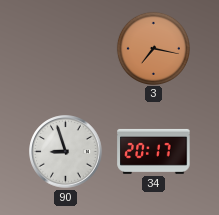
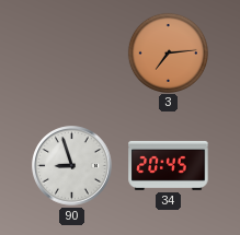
3: 7:17 -> 7:14
34: 20:17 -> 20:45
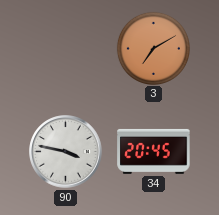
3: 7:14 -> 7:10
90: 8:57 -> 3:47
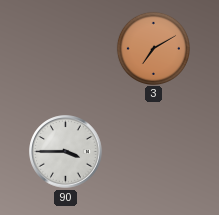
90: 3:47 -> 3:45
34: 20:45 -> none
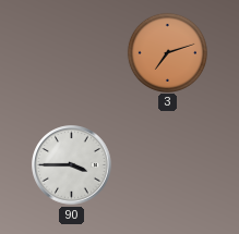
3: 7:10 -> 7:12
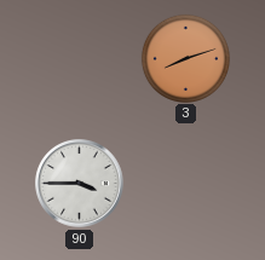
3: 7:12 -> 8:12
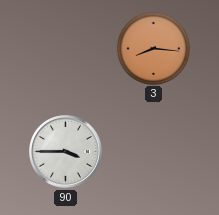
3: 8:12 -> 8:16
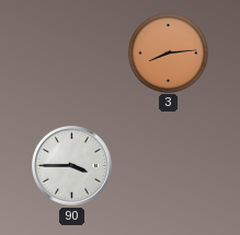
3: 8:16 -> 8:14
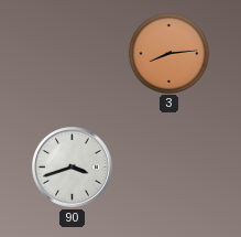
90: 3:45 -> 3:42
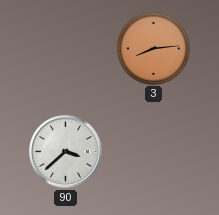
90: 3:42 -> 3:38
